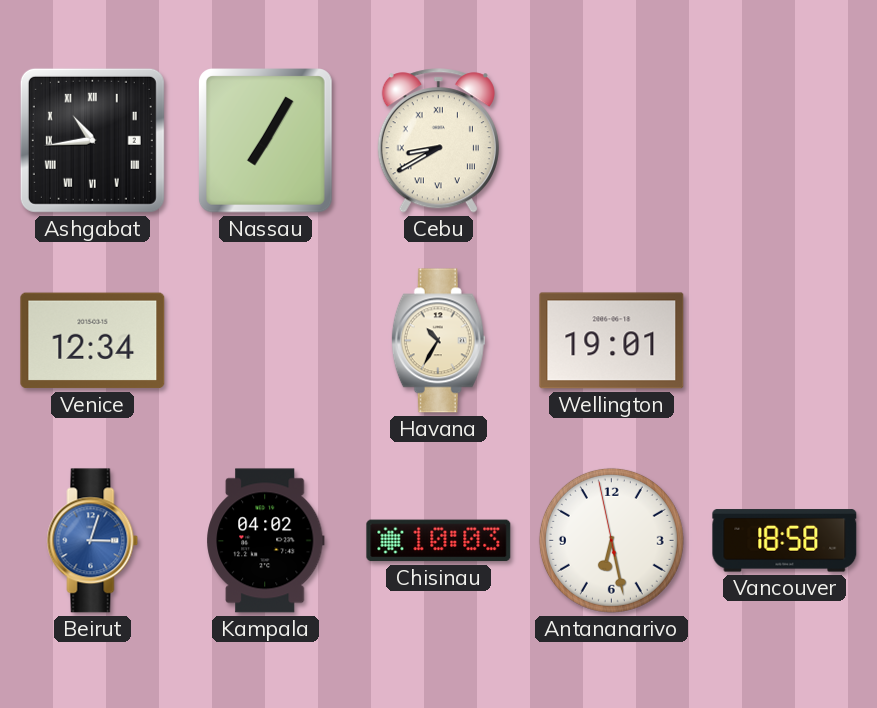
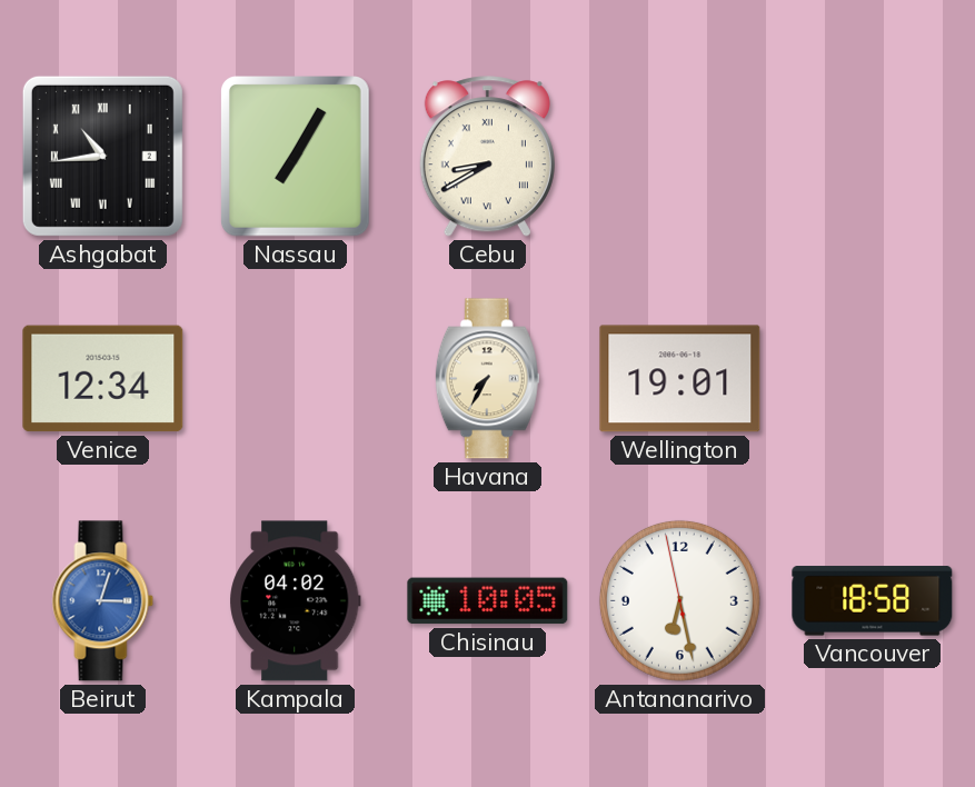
Havana: 10:35 -> 7:35
Chisinau: 10:03 -> 10:05
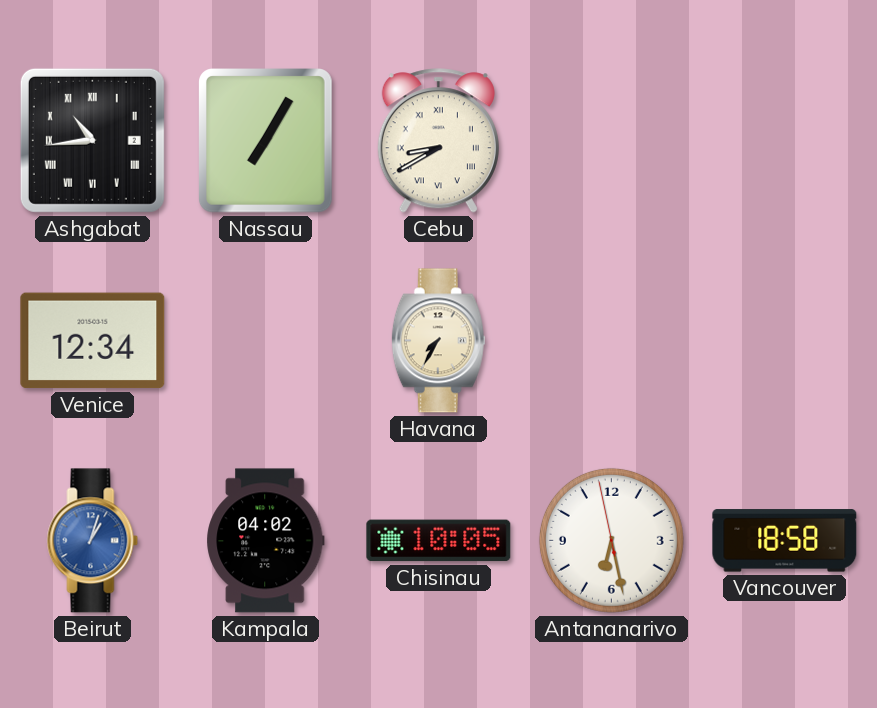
Wellington: 19:01 -> none
Beirut: 3:03 -> 1:03
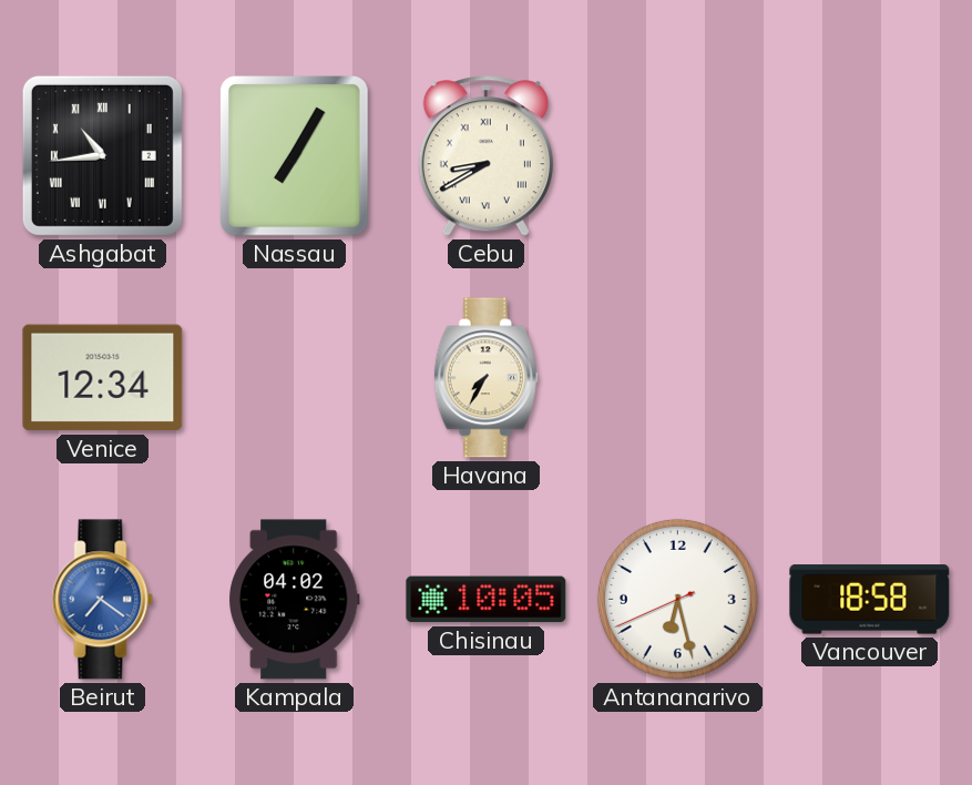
Beirut: 1:03 -> 7:21
Antananarivo: 6:27:58 -> 6:27:41
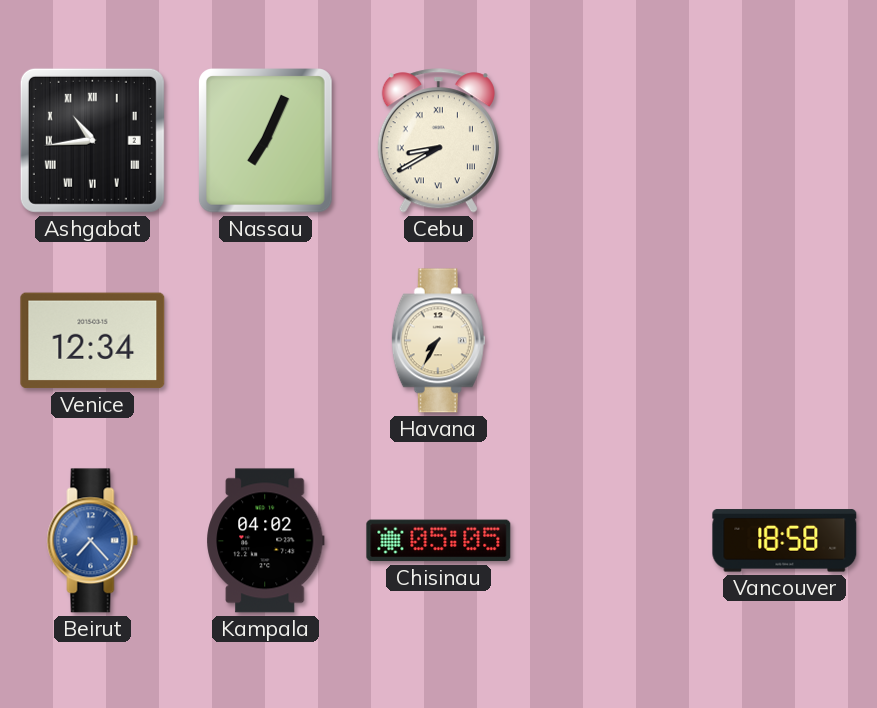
Nassau: 7:05 -> 7:04
Beirut: 7:21 -> 7:23
Chisinau: 10:05 -> 05:05
Antananarivo: 6:27 -> none
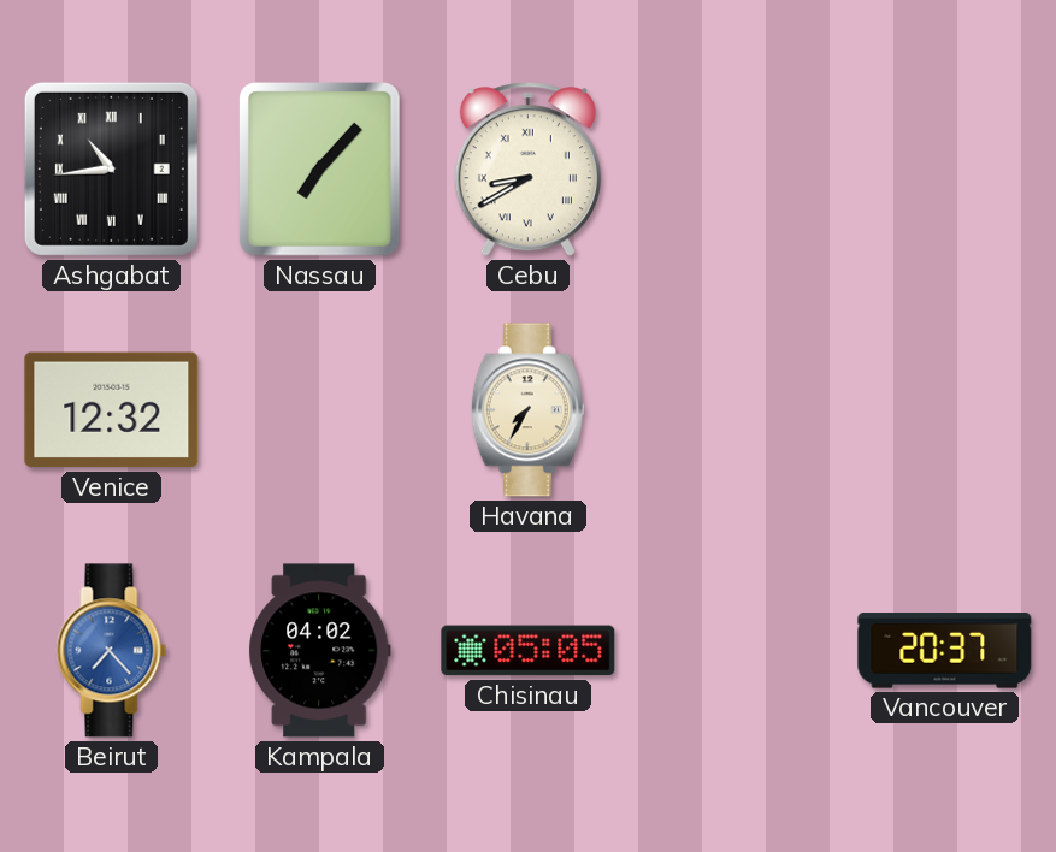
Nassau: 7:04 -> 7:07
Venice: 12:34 -> 12:32
Vancouver: 18:58 -> 20:37
